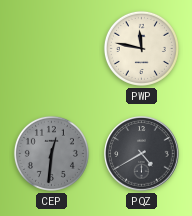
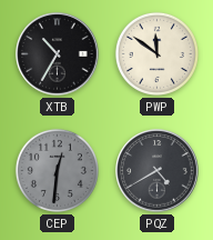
XTB: none -> 10:35
PWP: 11:47 -> 11:51
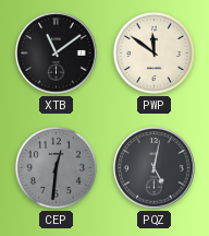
XTB: 10:35 -> 11:09
PQZ: 4:40 -> 5:02
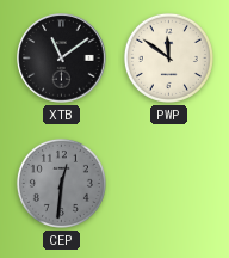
PQZ: 5:02 -> none
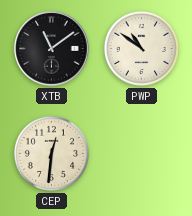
PWP: 11:51 -> 10:51
CEP dial: grey -> cream
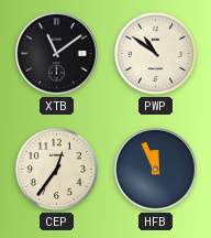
CEP: 12:31 -> 12:36
HFB: none -> 11:56
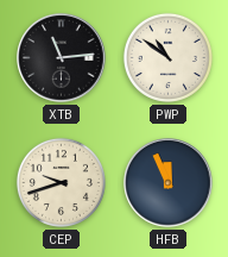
XTB: 11:09 -> 11:14
CEP: 12:36 -> 9:42
